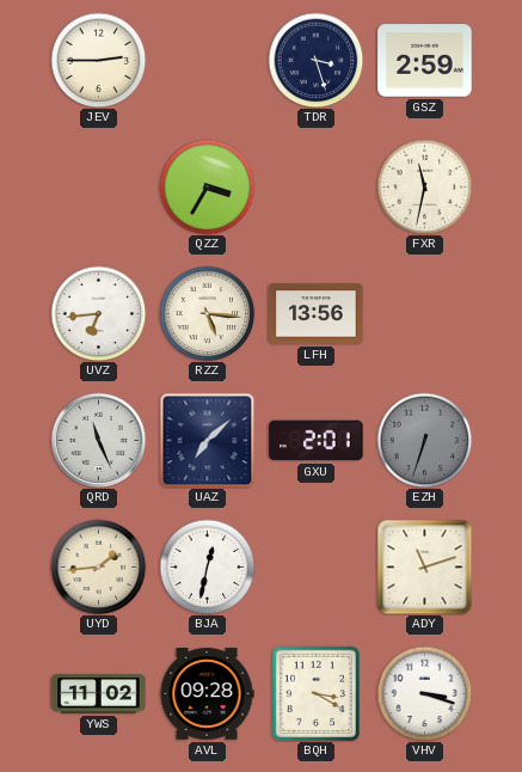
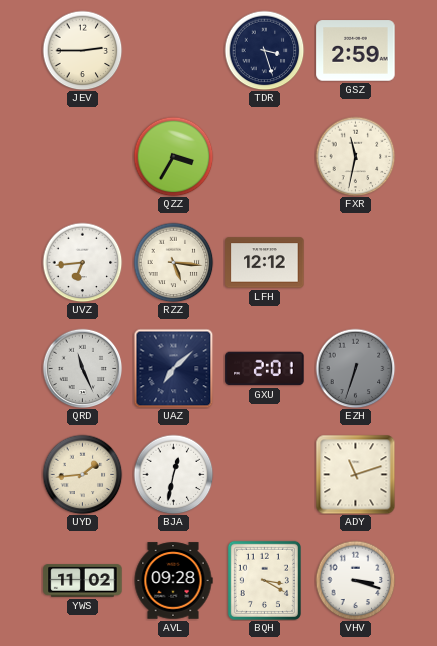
LFH: 13:56 -> 12:12
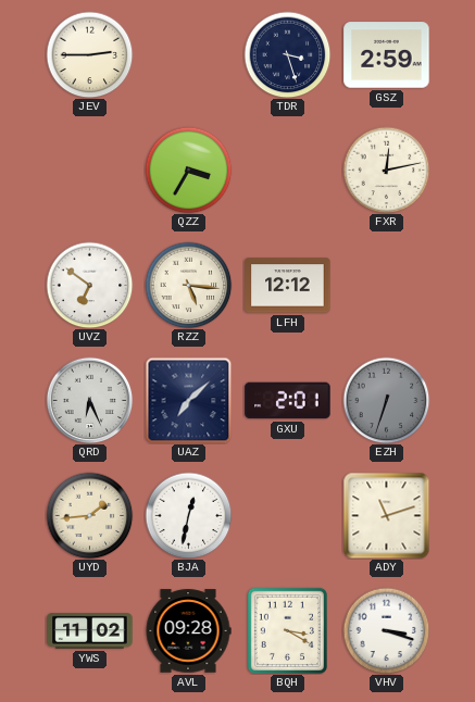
FXR: 11:32 -> 12:13
UVZ: 6:44 -> 6:51
QRD: 11:26 -> 6:26
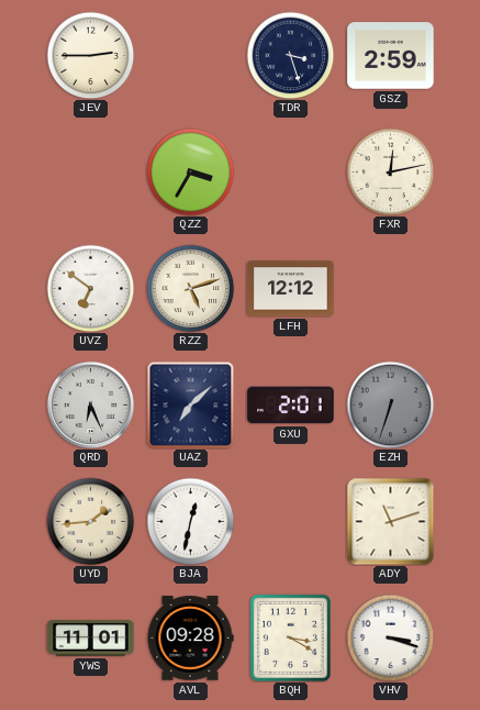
RZZ: 5:16 -> 5:12
YWS: 11:02 -> 11:01
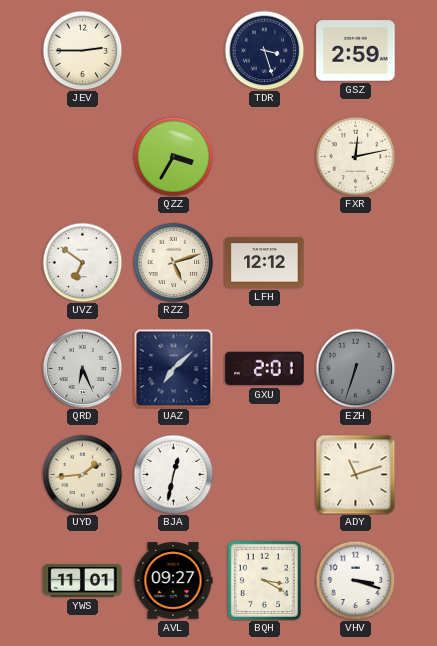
AVL: 09:28 -> 09:27
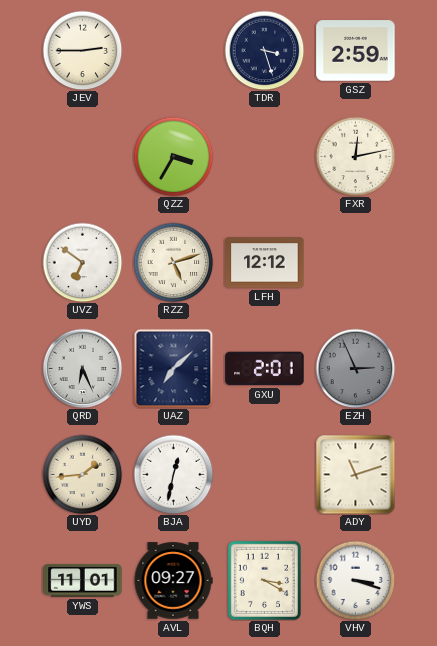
EZH: 6:33 -> 2:56
